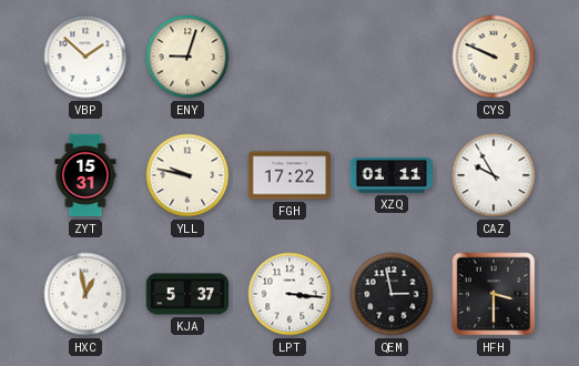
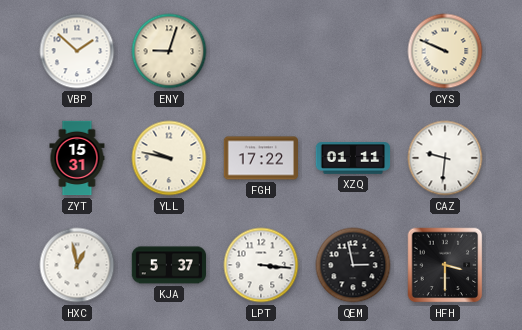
CAZ: 9:55 -> 9:31
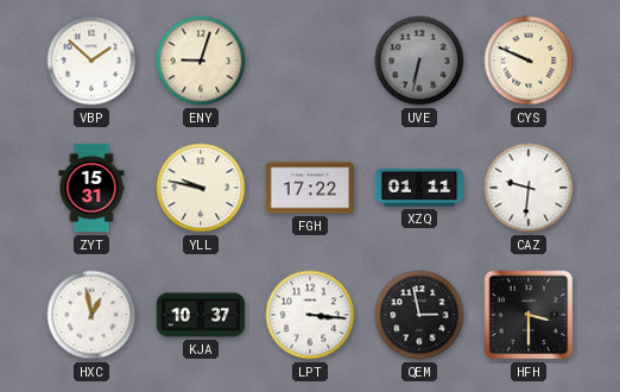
UVE: none -> 6:32
KJA: 5:37 -> 10:37
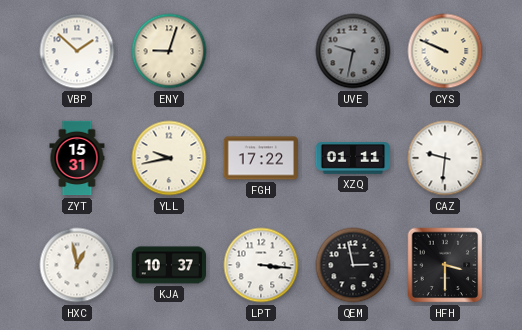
UVE: 6:32 -> 9:32
YLL: 9:47 -> 9:43
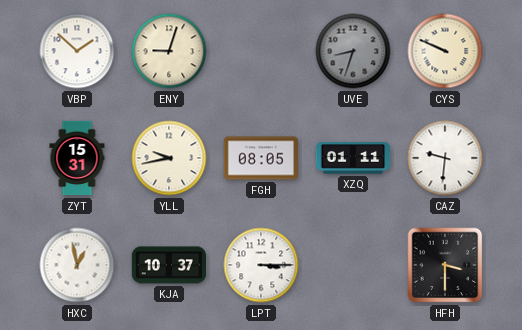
UVE: 9:32 -> 8:33
FGH: 17:22 -> 08:05
LPT: 3:16 -> 3:15
QEM: 2:58 -> none
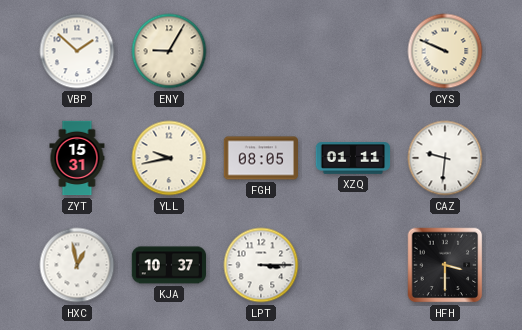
ENY: 9:03 -> 9:05
UVE: 8:33 -> none
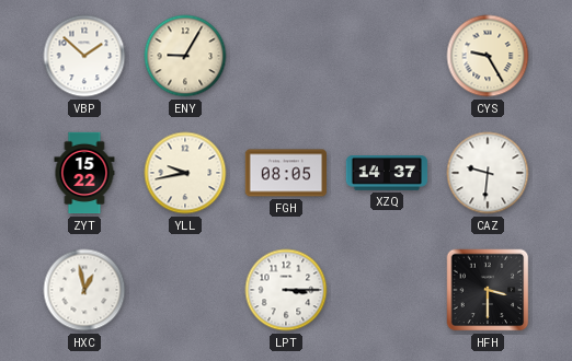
CYS: 9:49 -> 9:25
ZYT: 15:31 -> 15:22
XZQ: 01:11 -> 14:37
KJA: 10:37 -> none
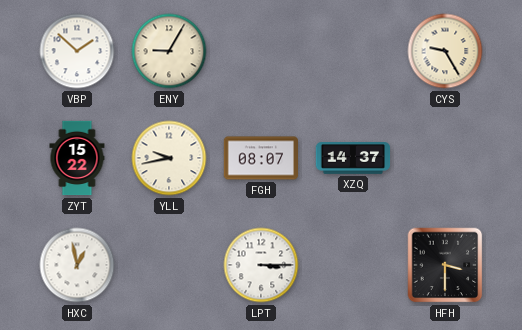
FGH: 08:05 -> 08:07
CAZ: 9:31 -> none
